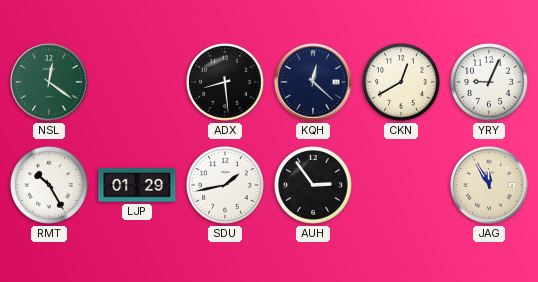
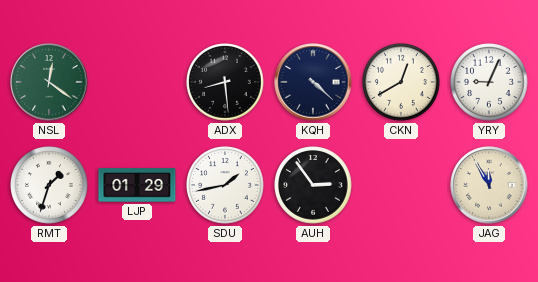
KQH: 12:22 -> 4:22
RMT: 10:25 -> 1:33
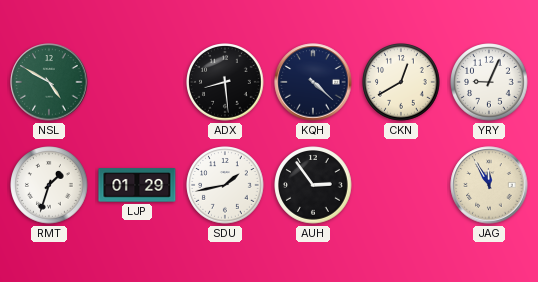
NSL: 12:21 -> 4:50
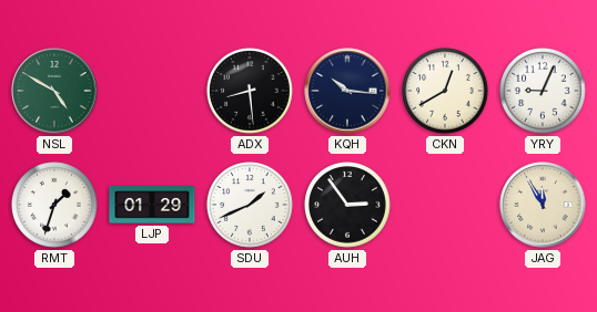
KQH: 4:22 -> 10:16
SDU: 1:43 -> 1:41
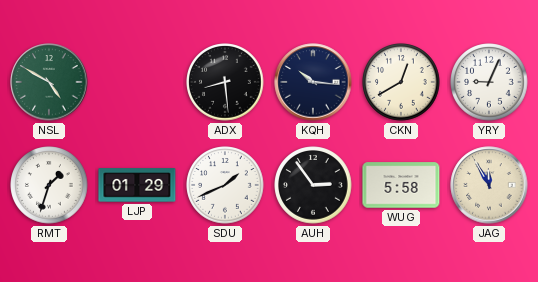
WUG: none -> 5:58
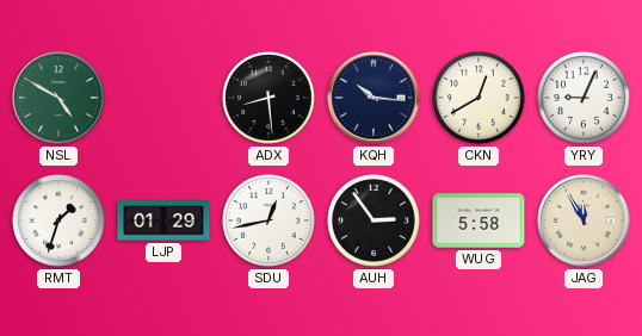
SDU: 1:41 -> 12:43
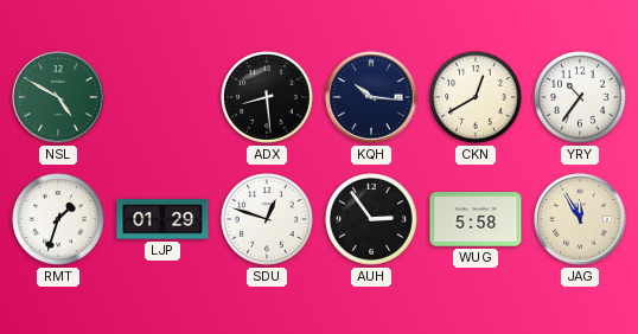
YRY: 9:04 -> 10:36
SDU: 12:43 -> 12:48
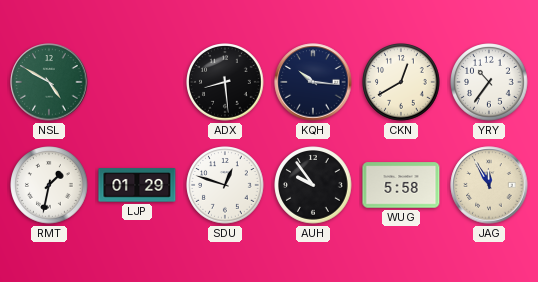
RMT: 1:33 -> 1:32
AUH: 2:54 -> 9:54
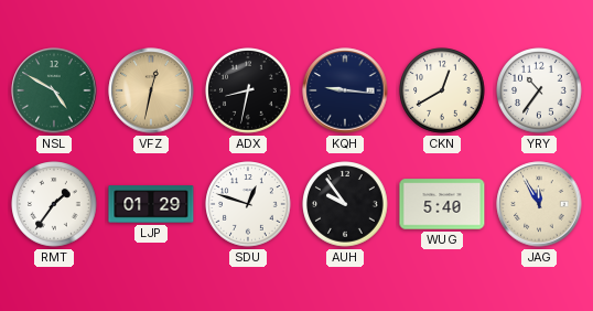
VFZ: none -> 12:32
ADX: 8:29 -> 8:32
KQH: 10:16 -> 9:16
RMT: 1:32 -> 1:36
WUG: 5:58 -> 5:40
